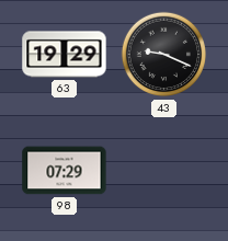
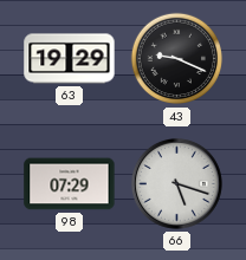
66: none -> 5:18
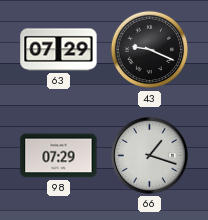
63: 19:29 -> 07:29
66: 5:18 -> 1:18
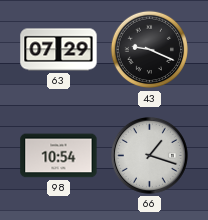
98: 07:29 -> 10:54
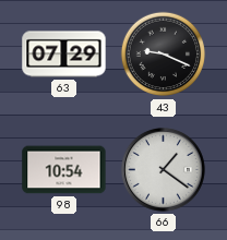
66: 1:18 -> 1:21
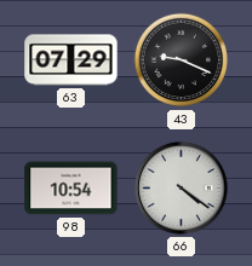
66: 1:21 -> 4:21
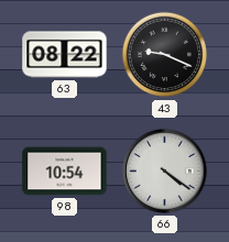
63: 07:29 -> 08:22
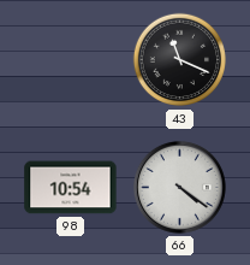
63: 08:22 -> none
43: 9:19 -> 11:19
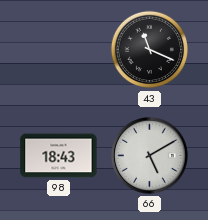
98: 10:54 -> 18:43
66: 4:21 -> 5:10
